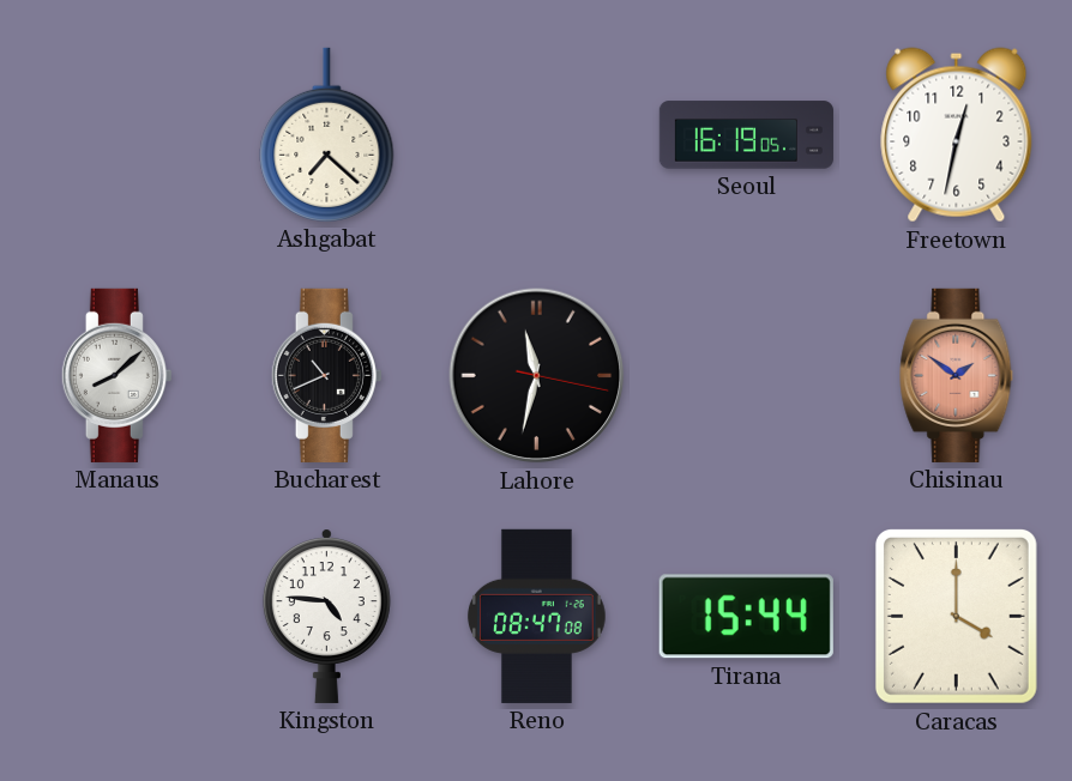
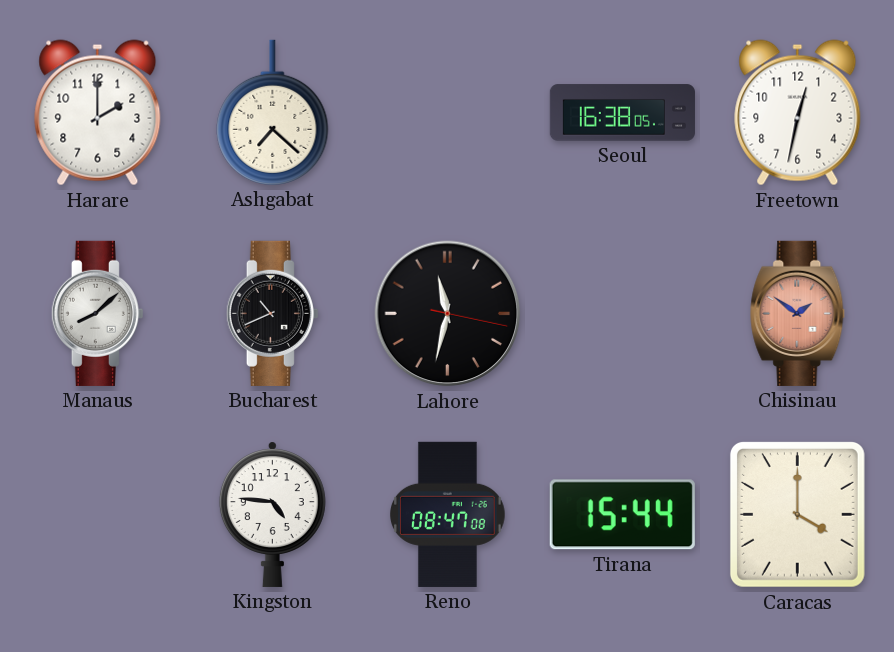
Harare: none -> 2:00
Seoul: 16:19 -> 16:38
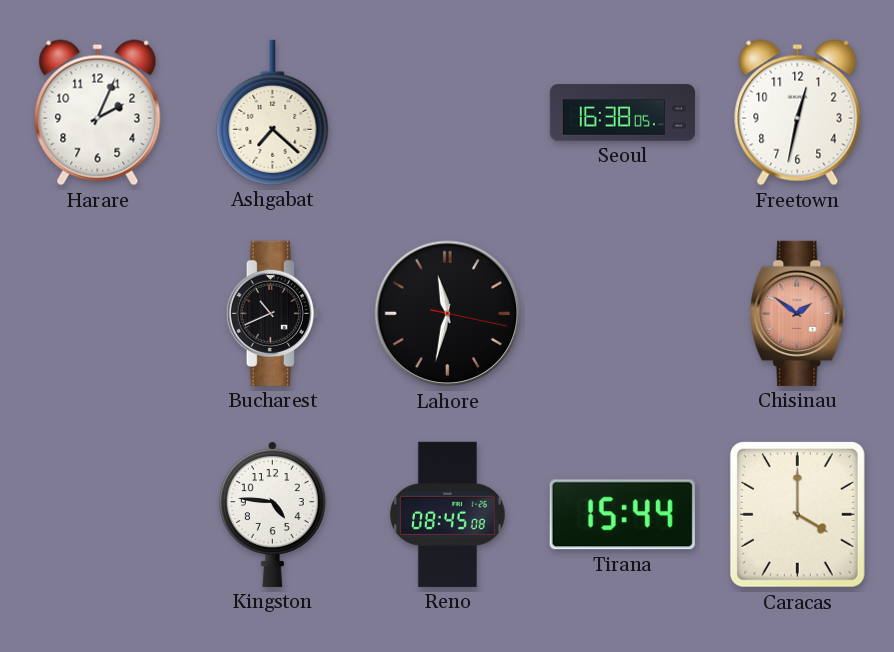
Harare: 2:00 -> 2:04
Manaus: 8:08 -> none
Reno: 08:47 -> 08:45
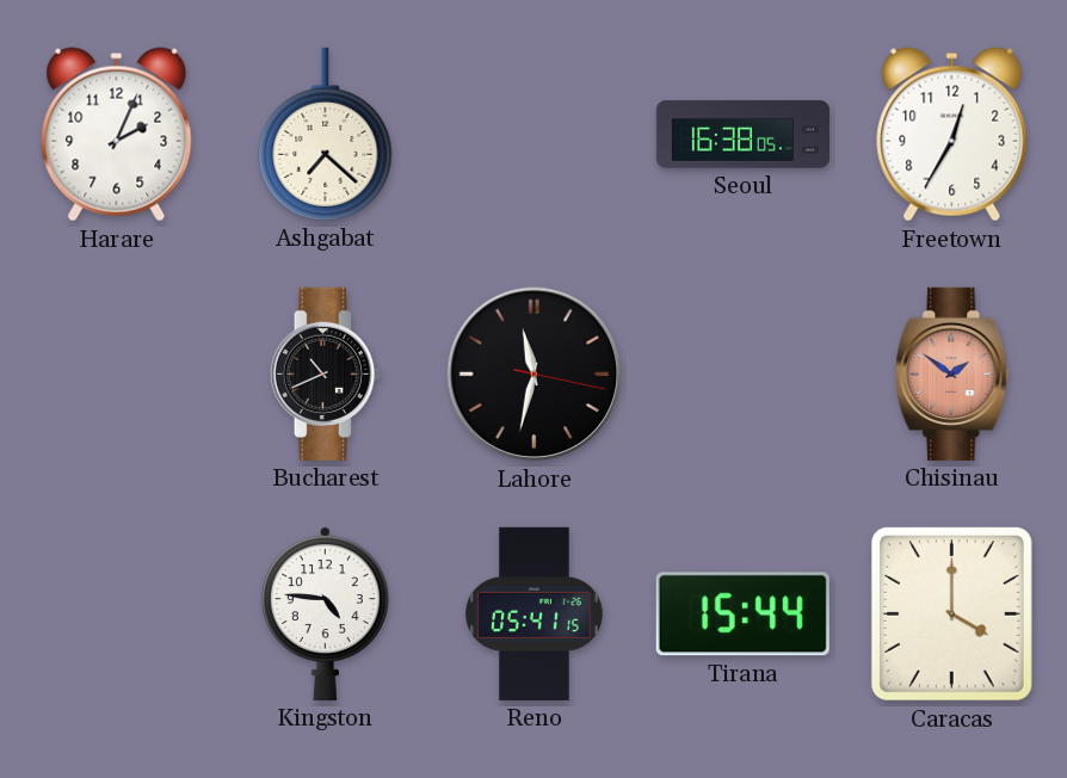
Freetown: 12:32 -> 12:35
Reno: 08:45 -> 05:41
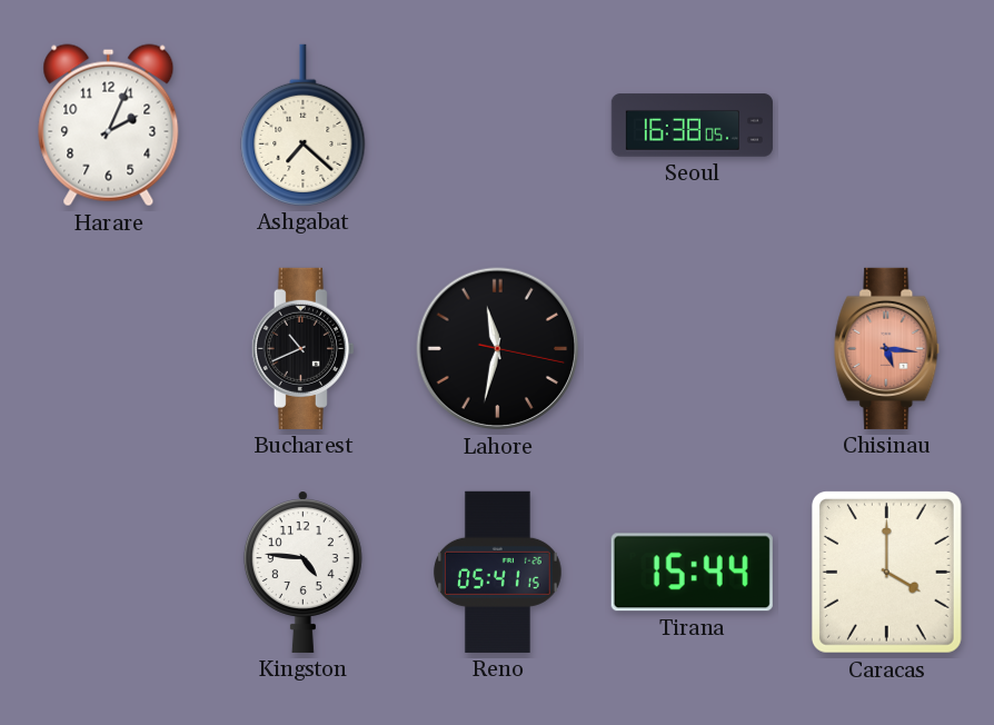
Freetown: 12:35 -> none
Chisinau: 1:51 -> 5:16
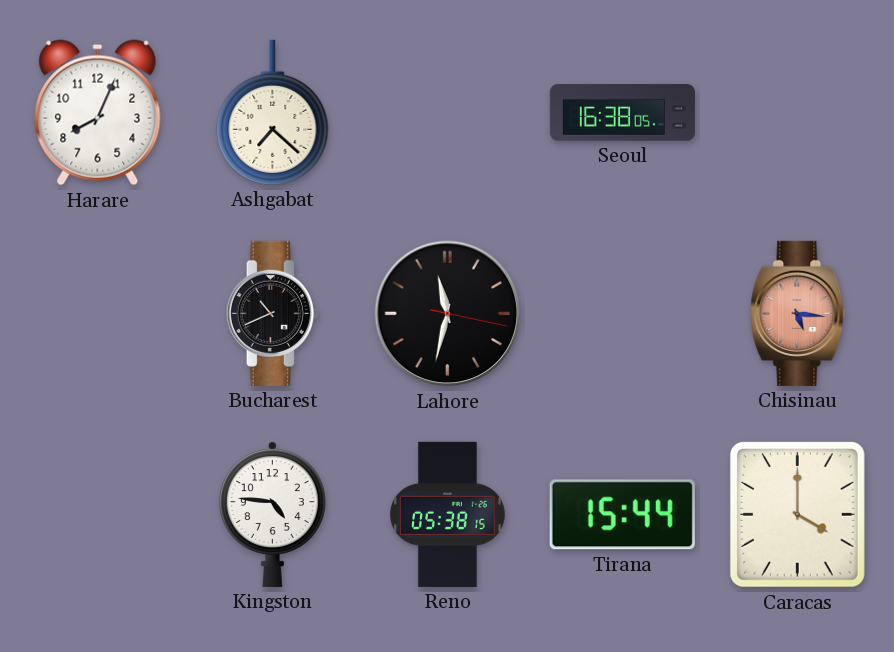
Harare: 2:04 -> 8:04
Reno: 05:41 -> 05:38
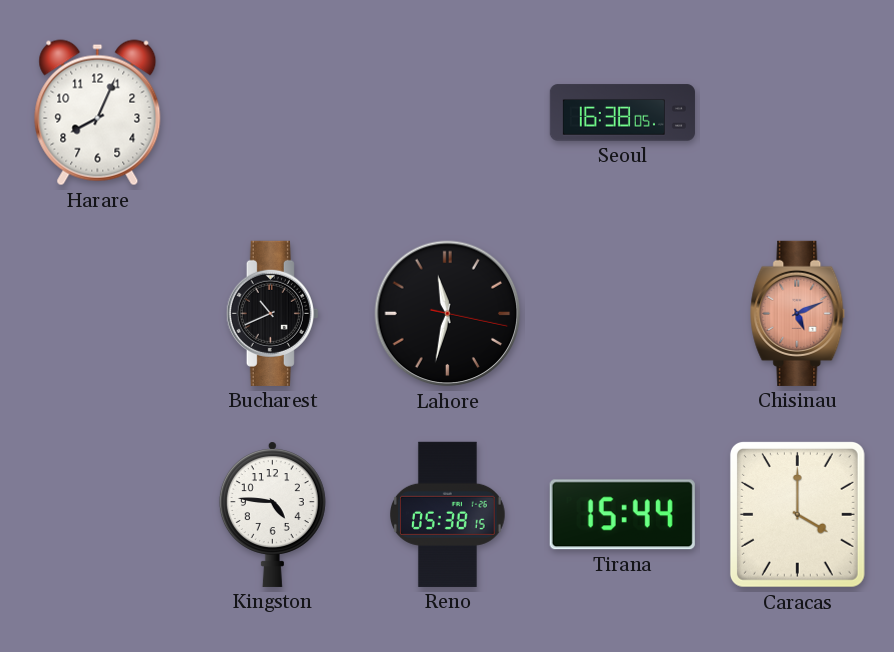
Ashgabat: 7:22 -> none
Chisinau: 5:16 -> 5:11
